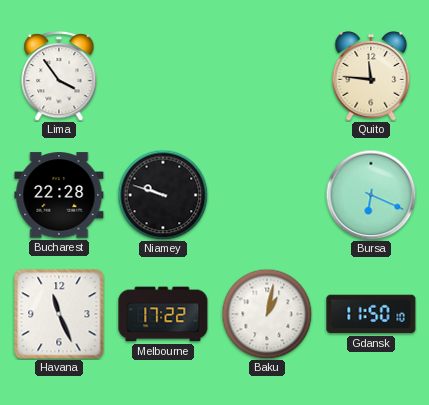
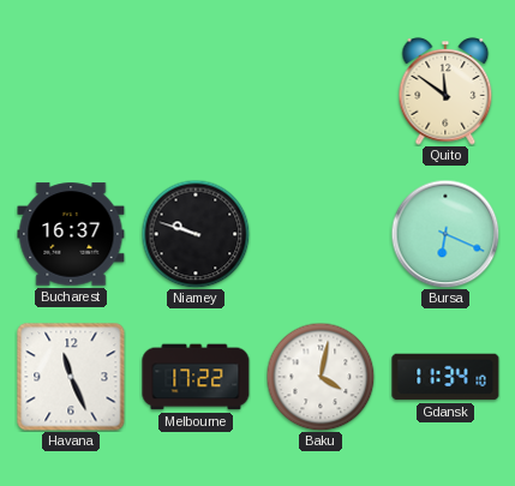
Lima: 3:54 -> none
Quito: 11:46 -> 11:51
Bucharest: 22:28 -> 16:37
Baku: 1:02 -> 4:02
Gdansk: 11:50 -> 11:34
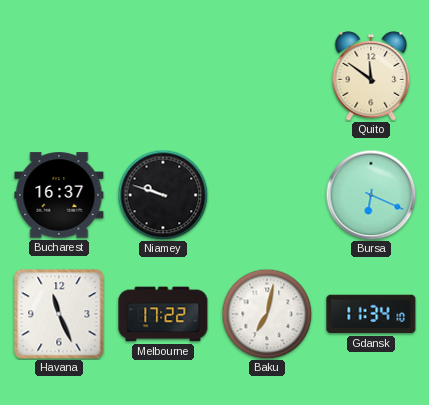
Baku: 4:02 -> 7:02
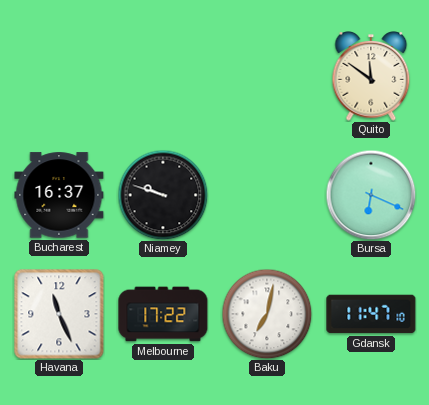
Gdansk: 11:34 -> 11:47
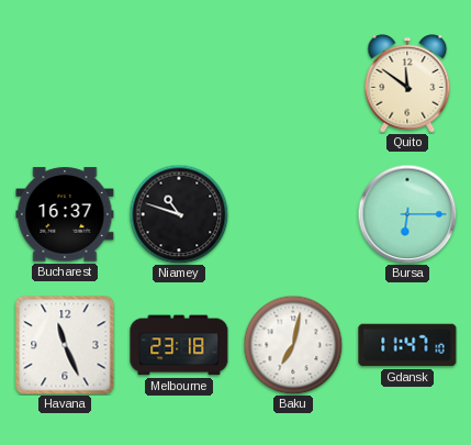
Niamey: 9:48 -> 10:48
Bursa: 6:19 -> 6:15
Melbourne: 17:22 -> 23:18
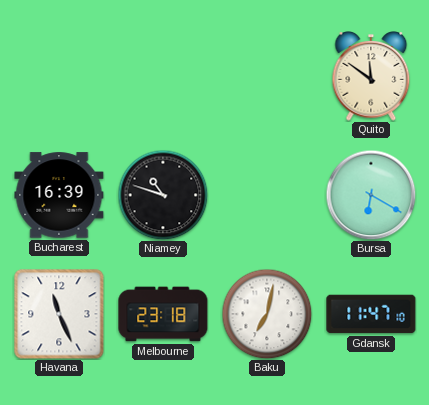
Bucharest: 16:37 -> 16:39
Bursa: 6:15 -> 6:20
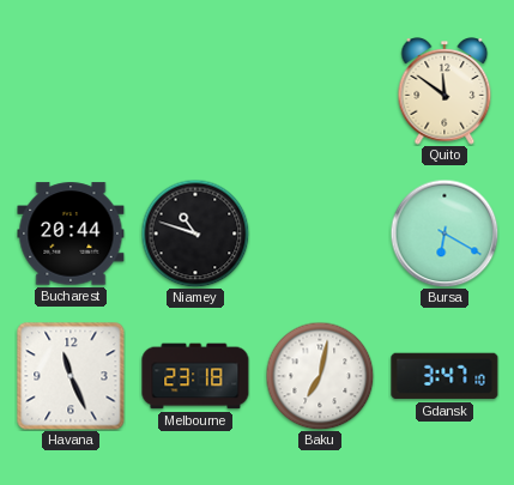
Bucharest: 16:39 -> 20:44
Gdansk: 11:47 -> 3:47
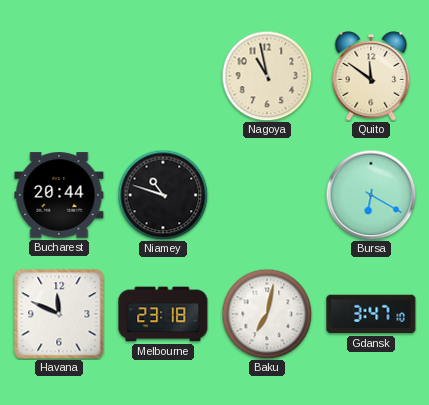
Nagoya: none -> 10:58
Havana: 11:26 -> 11:49
